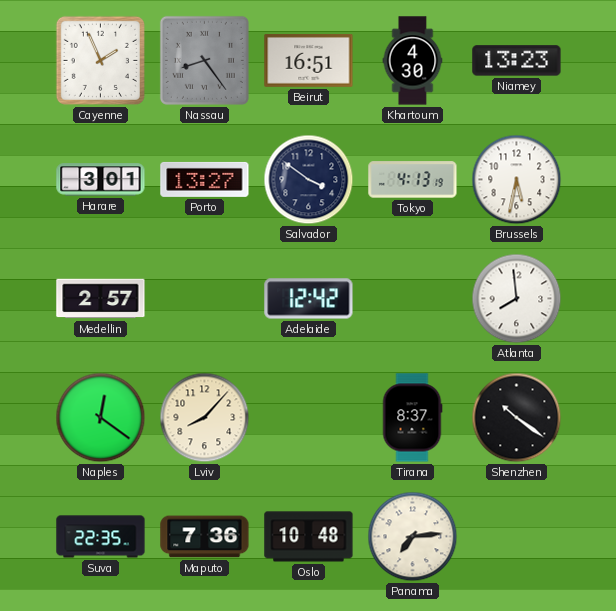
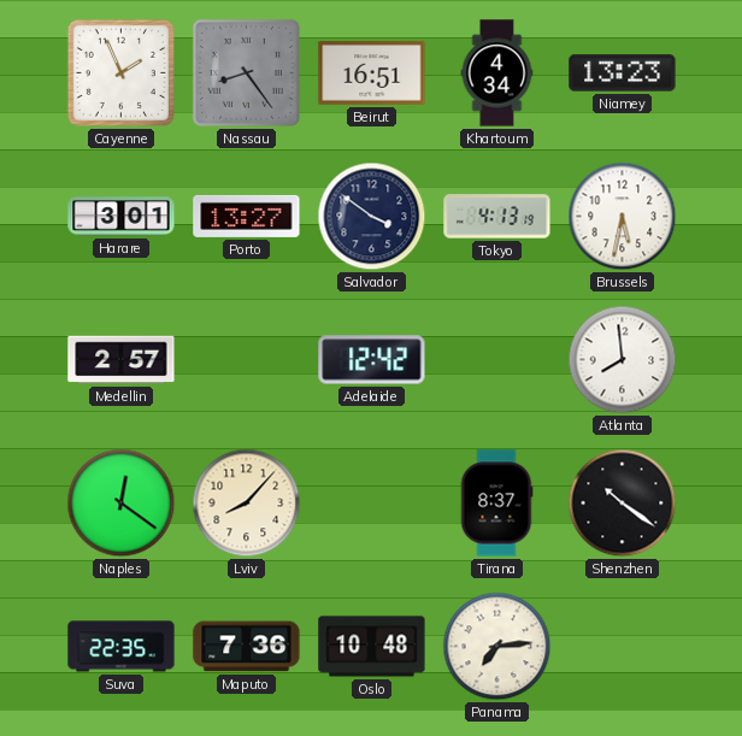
Khartoum: 4:30 -> 4:34
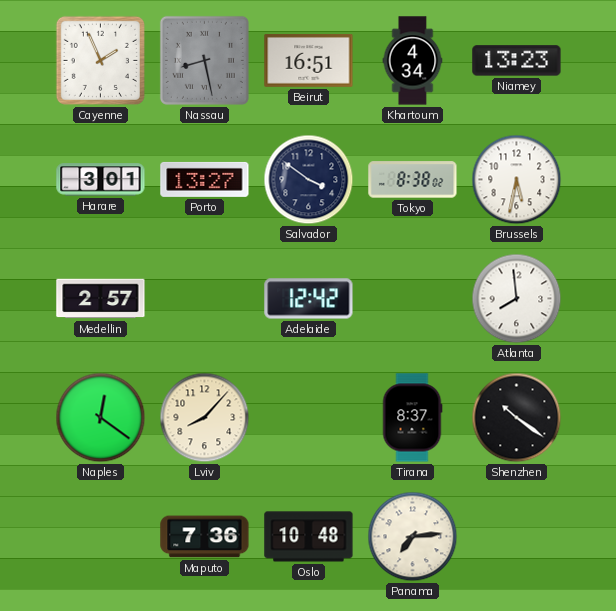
Nassau: 8:24 -> 8:28
Tokyo: 4:13 -> 8:38
Suva: 22:35 -> none
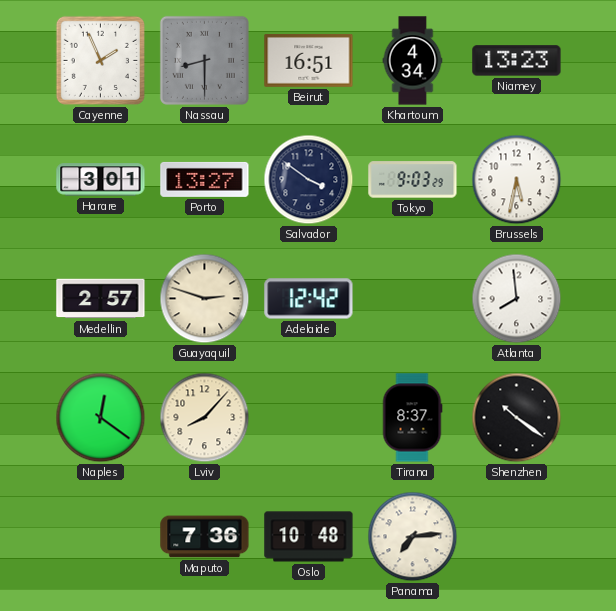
Nassau: 8:28 -> 8:30
Tokyo: 8:38 -> 9:03
Guayaquil: none -> 2:48
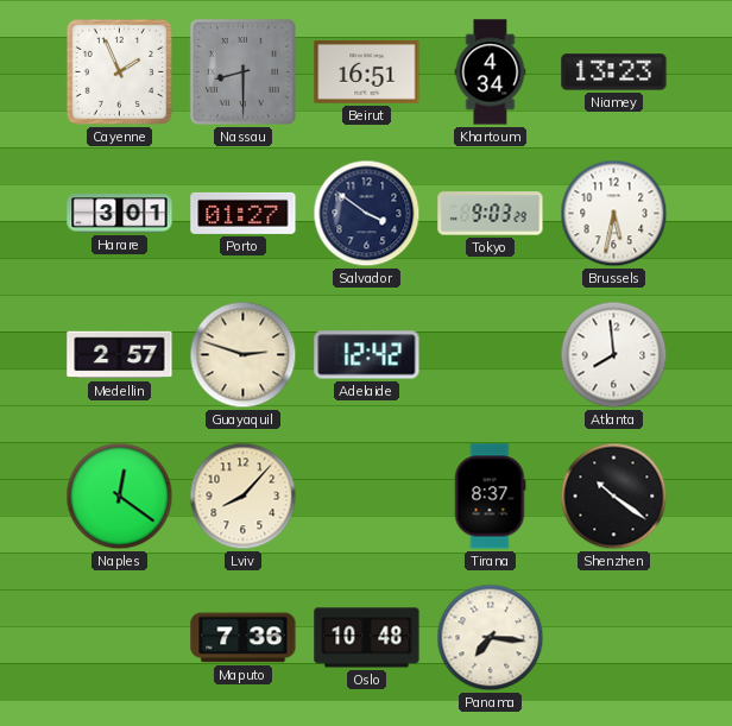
Porto: 13:27 -> 01:27
Panama: 7:14 -> 7:16
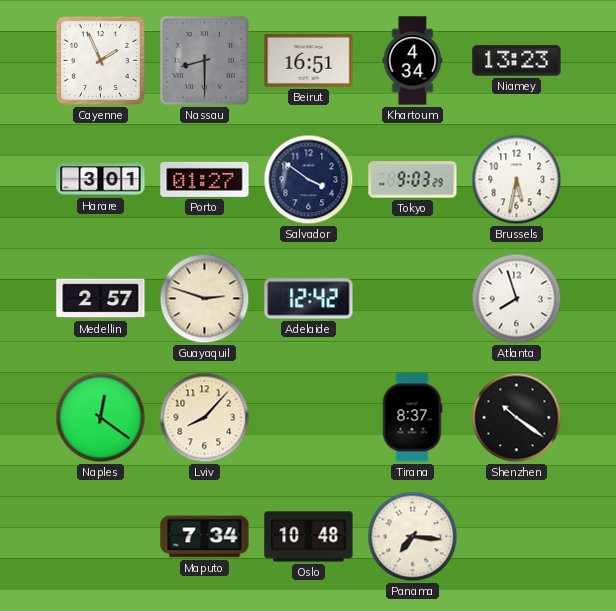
Atlanta: 7:59 -> 7:57
Maputo: 7:36 -> 7:34
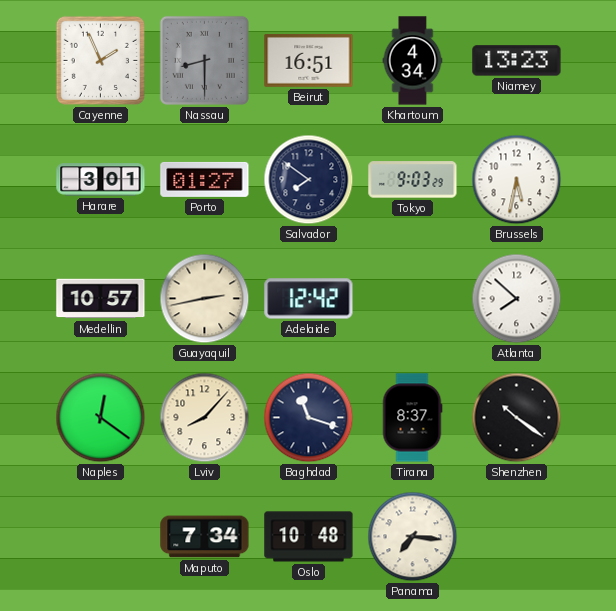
Salvador: 3:51 -> 7:51
Medellin: 2:57 -> 10:57
Guayaquil: 2:48 -> 2:43
Atlanta: 7:57 -> 7:52
Baghdad: none -> 11:18
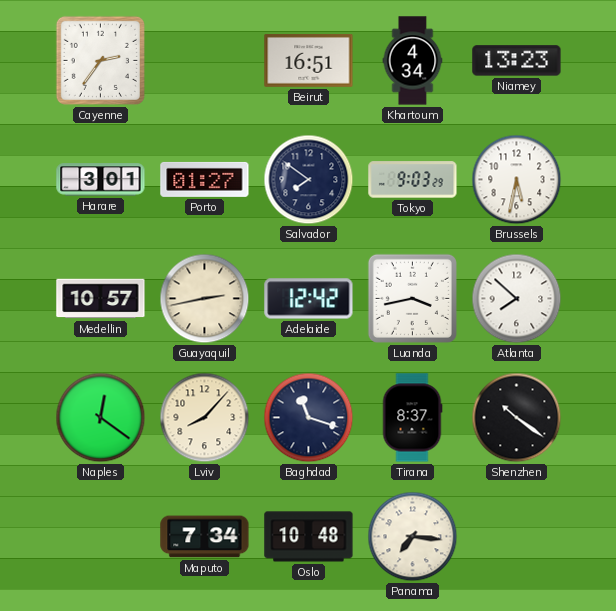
Cayenne: 1:56 -> 2:36
Nassau: 8:30 -> none
Luanda: none -> 3:43
